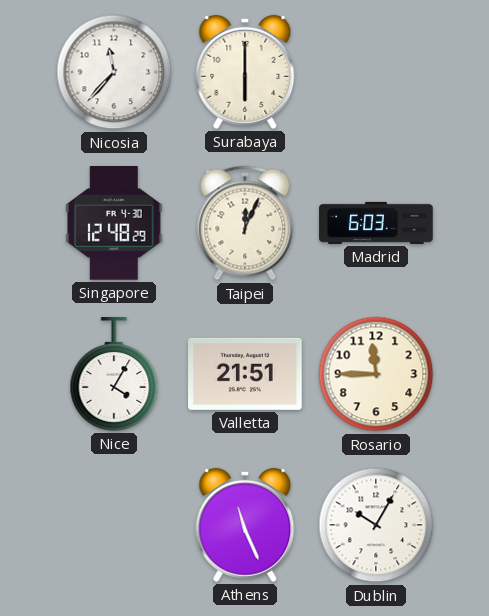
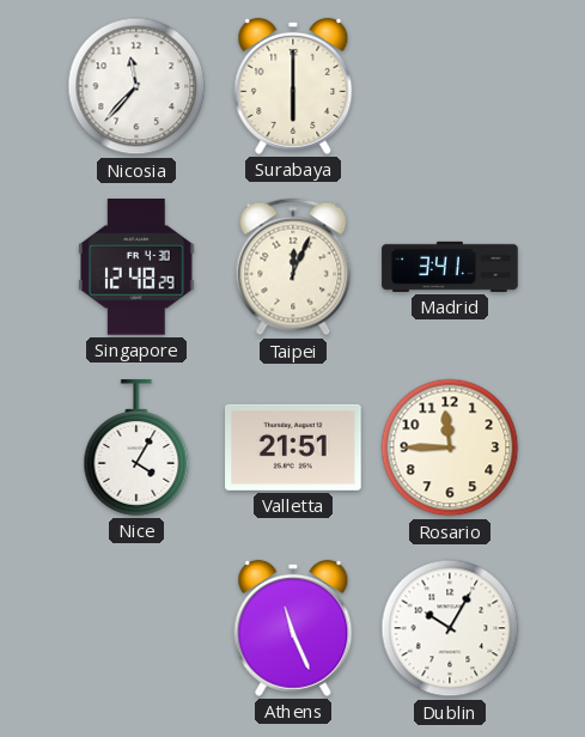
Madrid: 6:03 -> 3:41
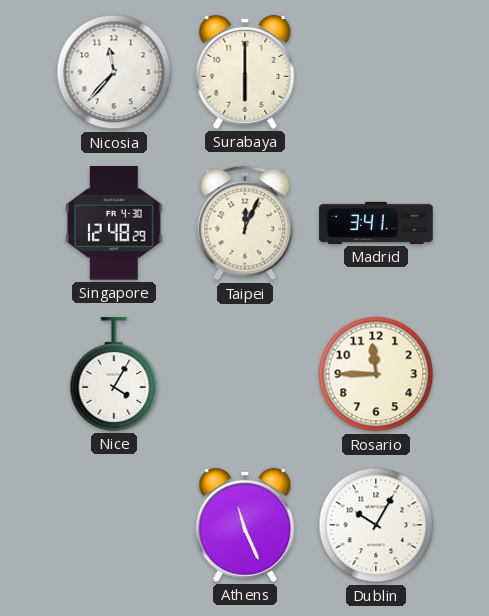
Valletta: 21:51 -> none
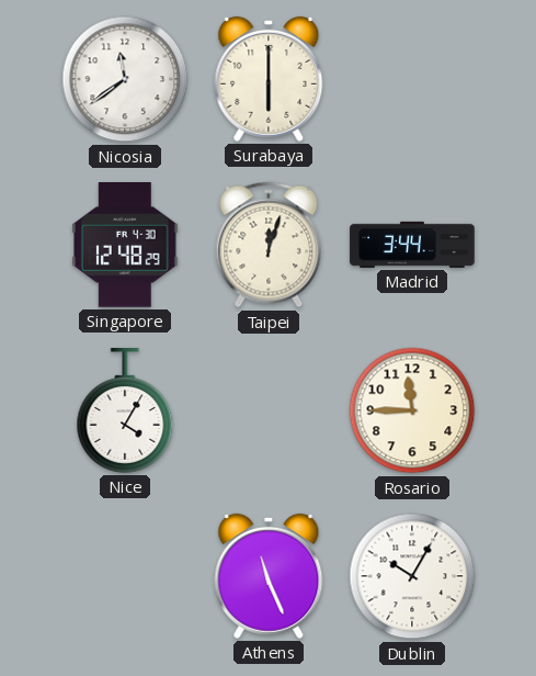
Nicosia: 11:37 -> 11:39
Taipei: 12:04 -> 12:03
Madrid: 3:41 -> 3:44
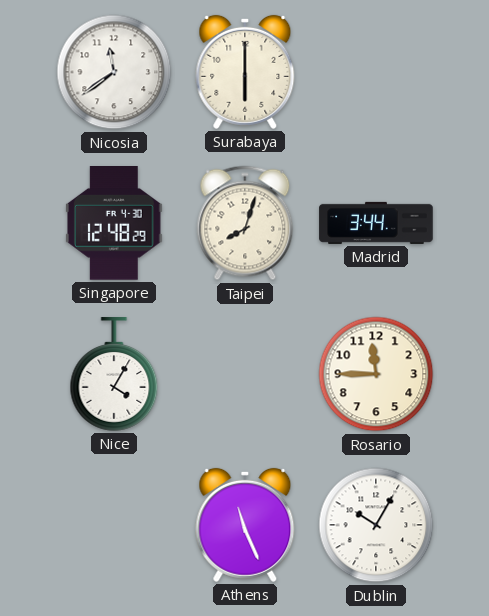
Taipei: 12:03 -> 8:03
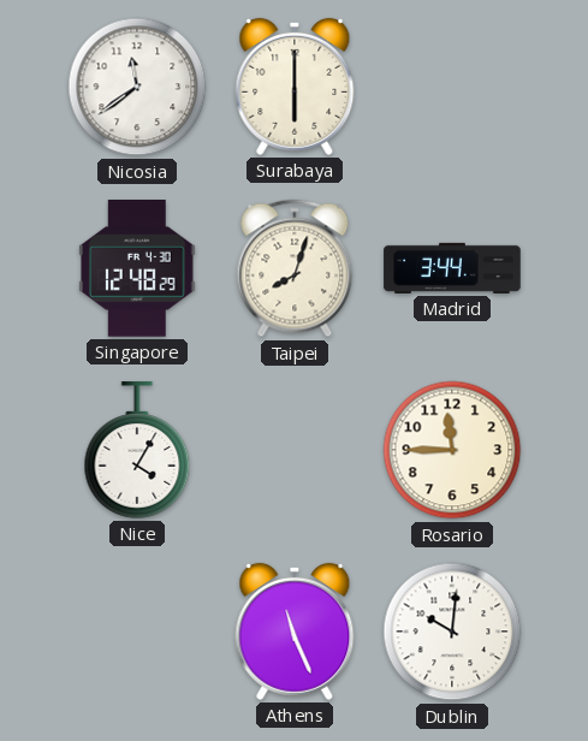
Dublin: 10:05 -> 10:01
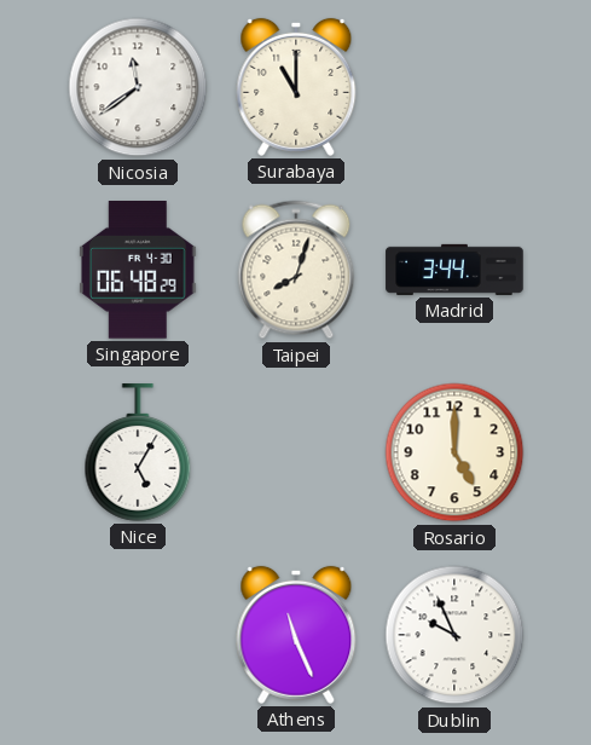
Surabaya: 6:00 -> 11:00
Singapore: 12:48 -> 06:48
Nice: 4:05 -> 5:05
Rosario: 11:45 -> 5:00
Dublin: 10:01 -> 9:56
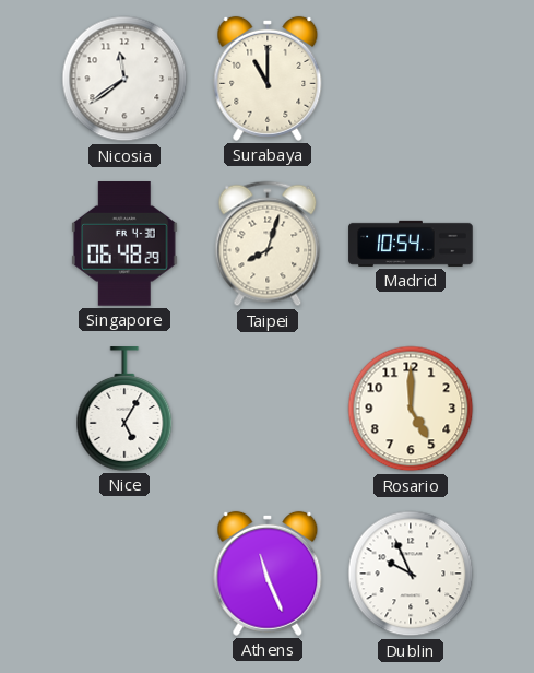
Madrid: 3:44 -> 10:54
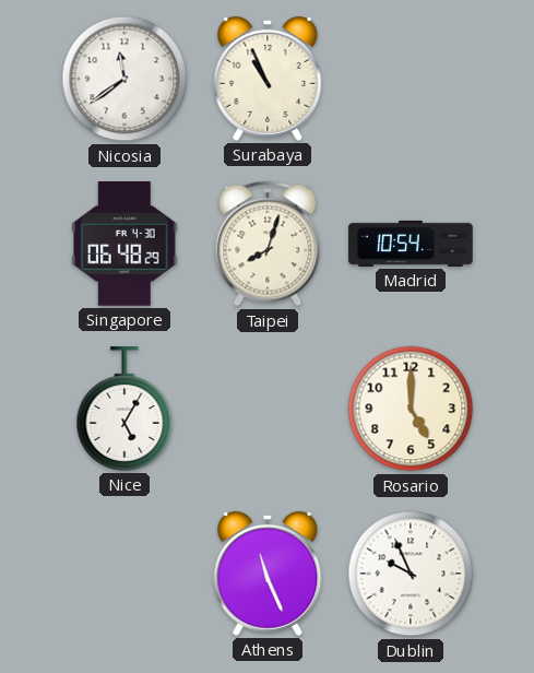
Surabaya: 11:00 -> 10:56
